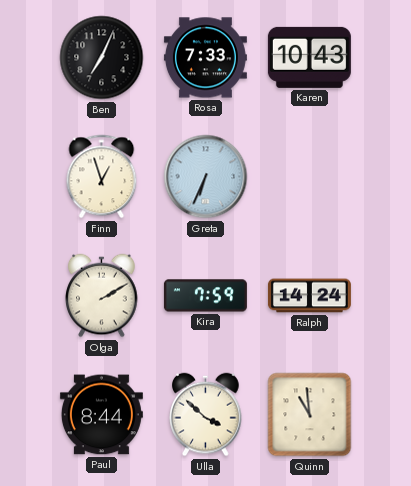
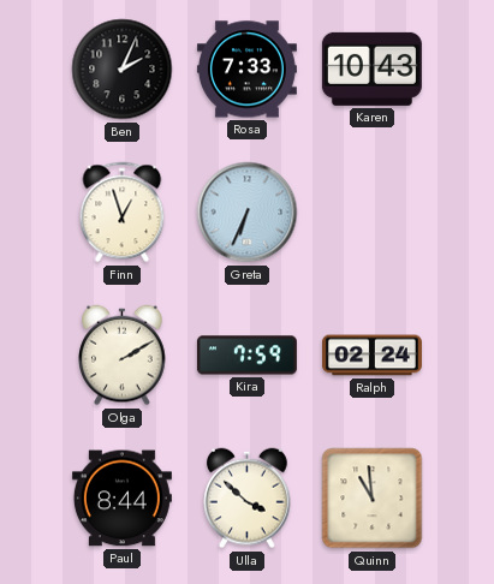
Ben: 7:04 -> 2:04
Ralph: 14:24 -> 02:24
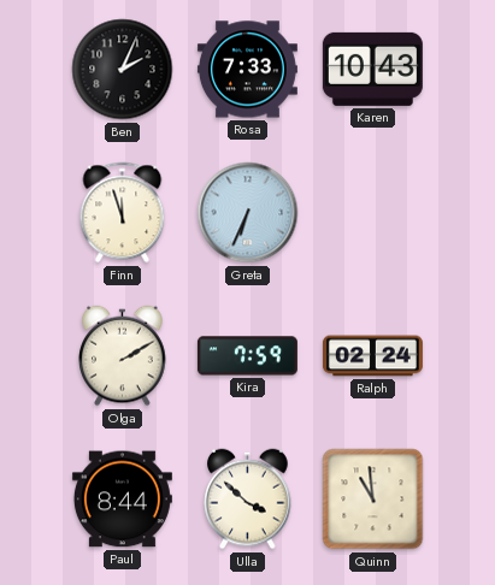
Finn: 12:57 -> 11:57
